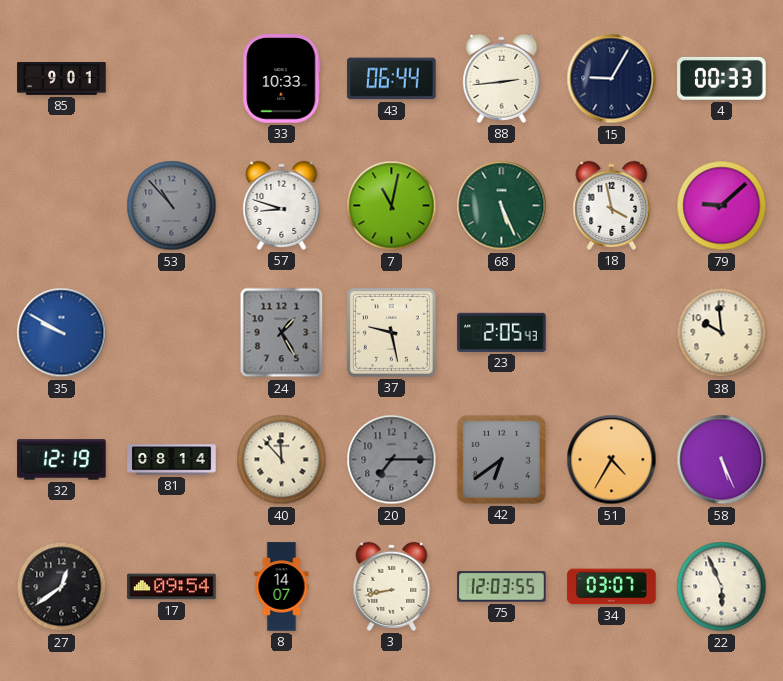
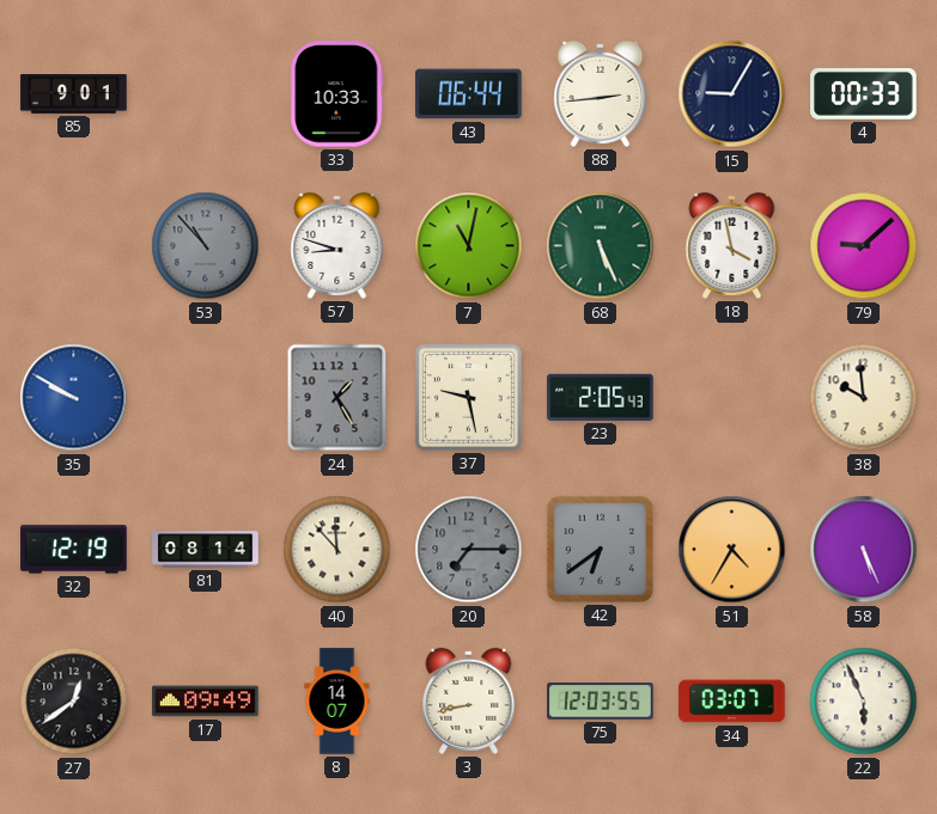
17: 09:54 -> 09:49
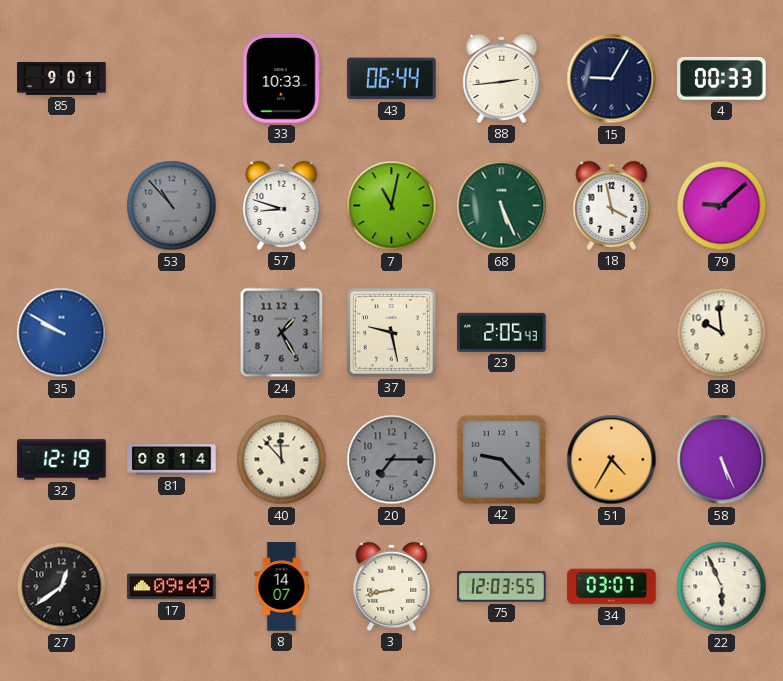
42: 6:39 -> 9:23
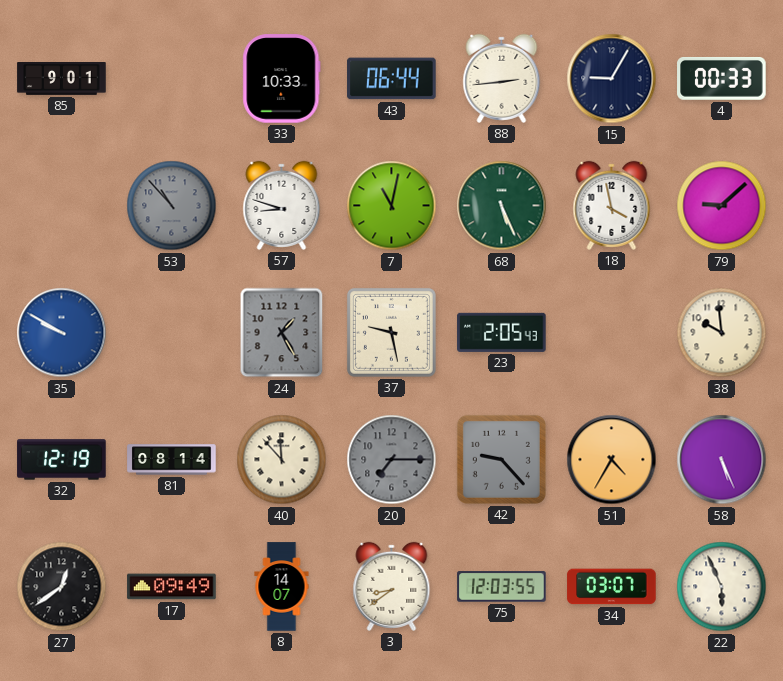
3: 8:43 -> 8:39
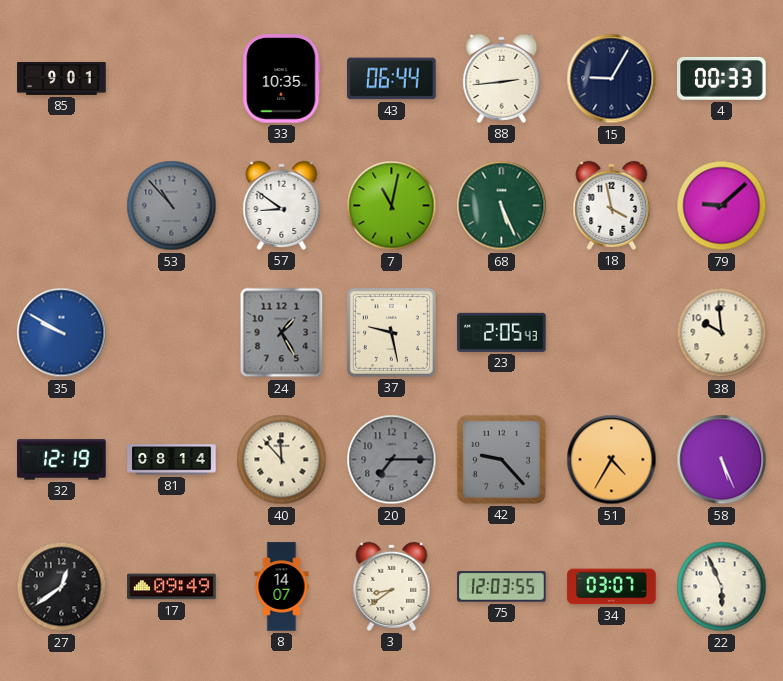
33: 10:33 -> 10:35
57: 8:48 -> 8:51
